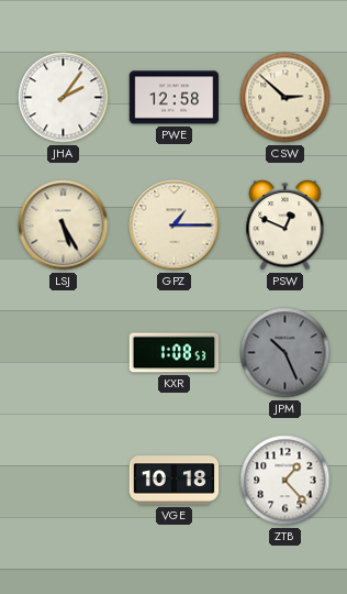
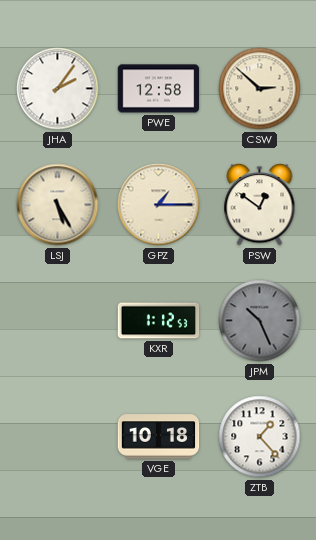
PSW: 12:49 -> 12:51
KXR: 1:08 -> 1:12
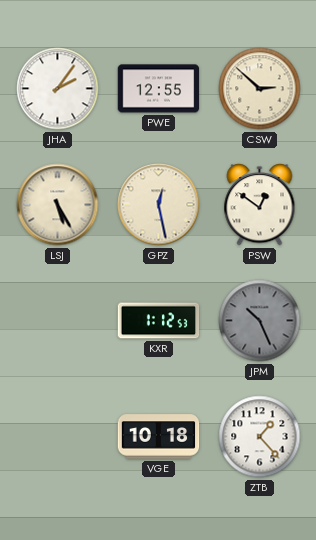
PWE: 12:58 -> 12:55
GPZ: 1:15 -> 12:28
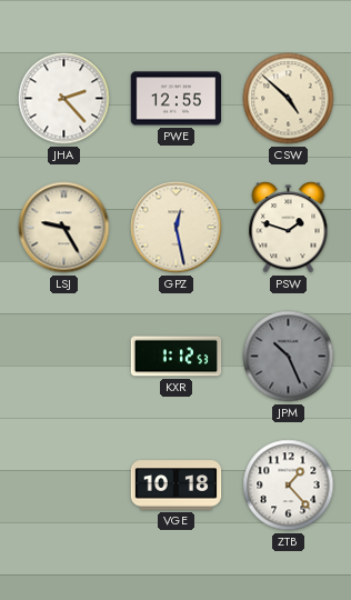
JHA: 2:06 -> 2:23
CSW: 2:52 -> 4:52
LSJ: 5:25 -> 9:25
PSW: 12:51 -> 1:48
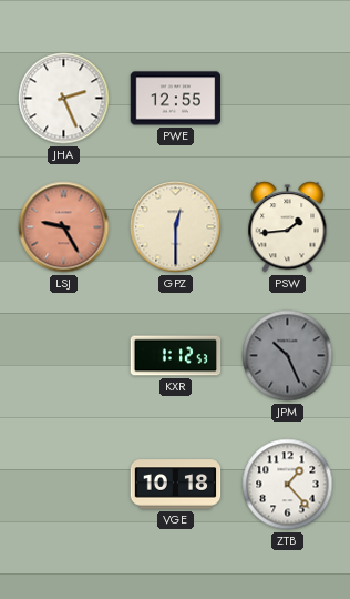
JHA: 2:23 -> 2:26
CSW: 4:52 -> none
LSJ dial: cream -> salmon
GPZ: 12:28 -> 12:30
PSW: 1:48 -> 1:44
